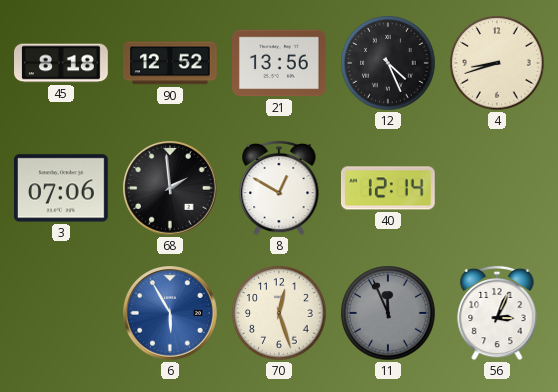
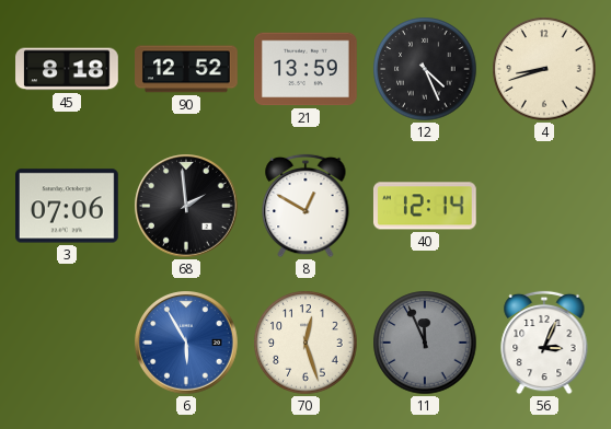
21: 13:56 -> 13:59
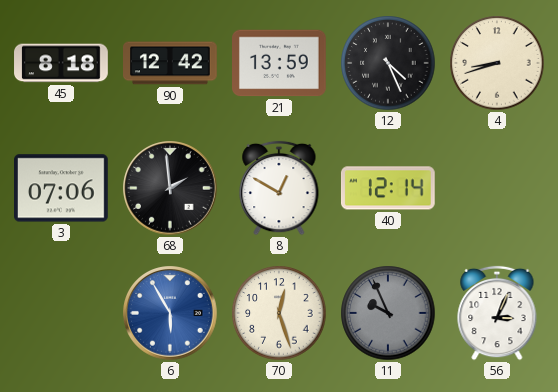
90: 12:52 -> 12:42
11: 11:56 -> 9:56
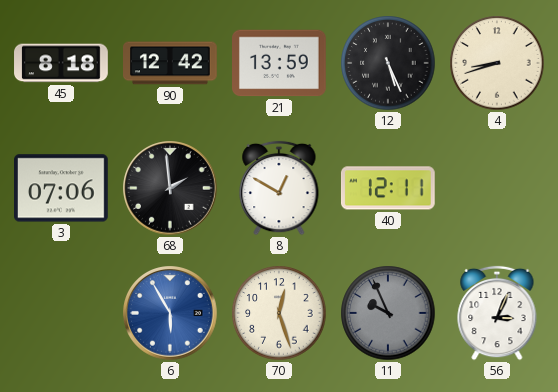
12: 4:26 -> 5:26
40: 12:14 -> 12:11
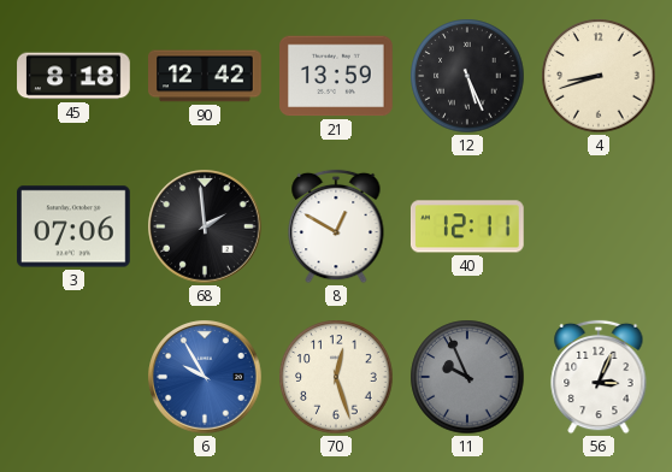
6: 5:55 -> 9:55
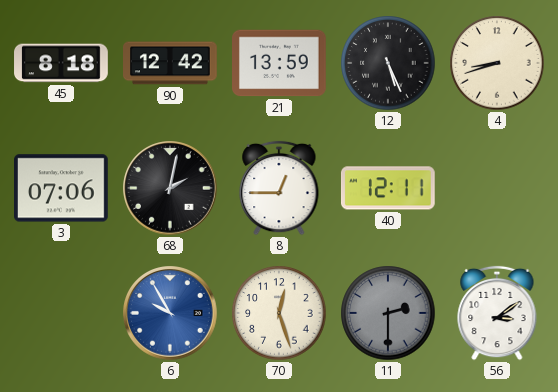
68: 1:59 -> 2:02
8: 12:50 -> 12:45
11: 9:56 -> 2:30
56: 3:04 -> 3:09
